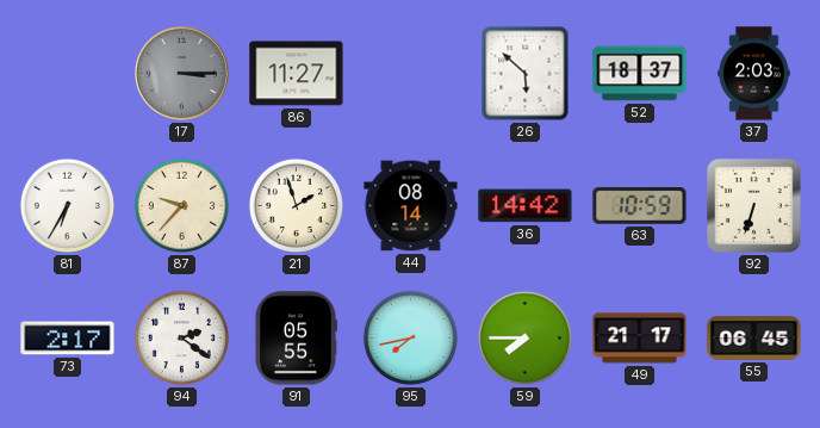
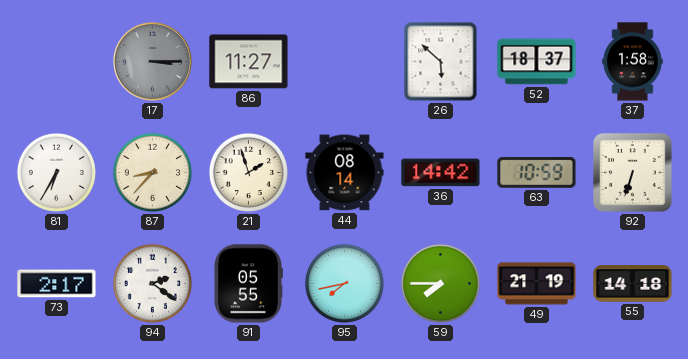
37: 2:03 -> 1:58
87: 9:37 -> 8:37
49: 21:17 -> 21:19
55: 06:45 -> 14:18
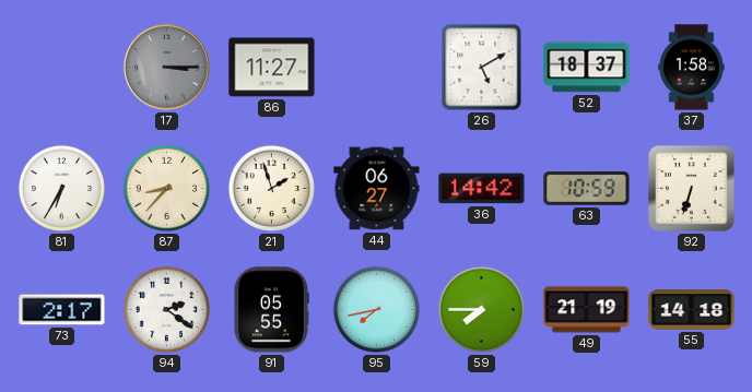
26: 5:52 -> 5:10
44: 08:14 -> 06:27
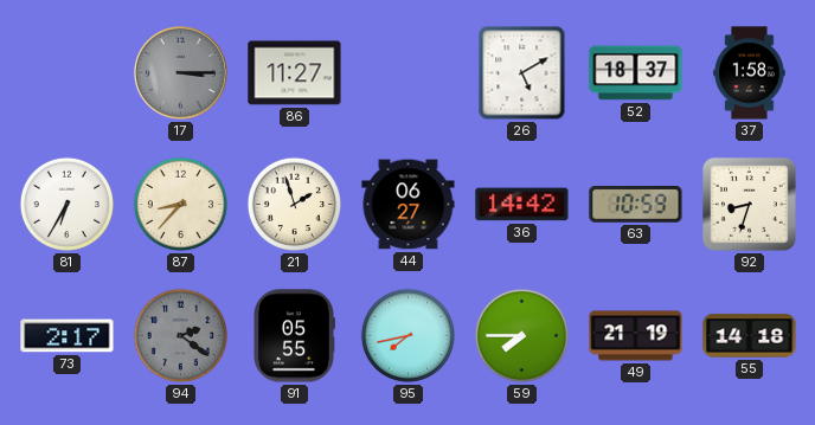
92: 6:33 -> 8:33
94 dial: white -> grey
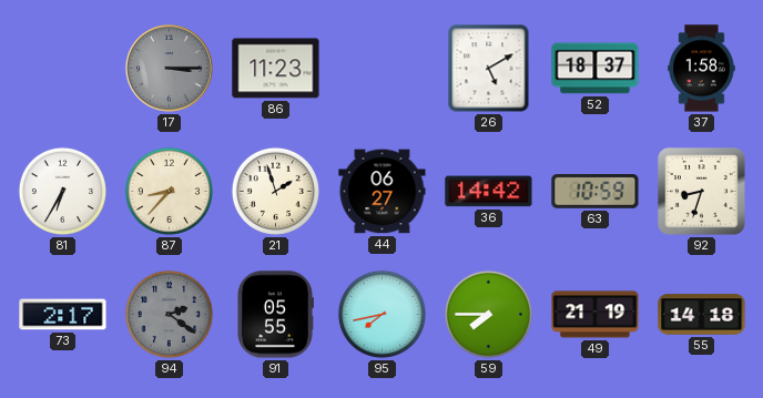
86: 11:27 -> 11:23
